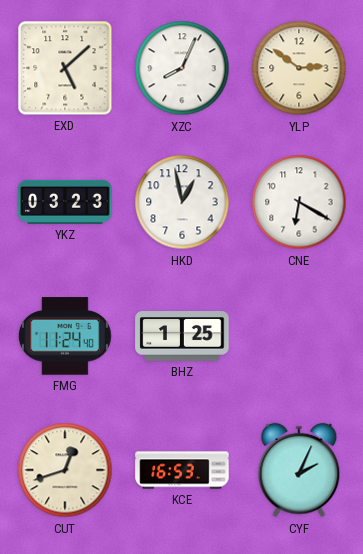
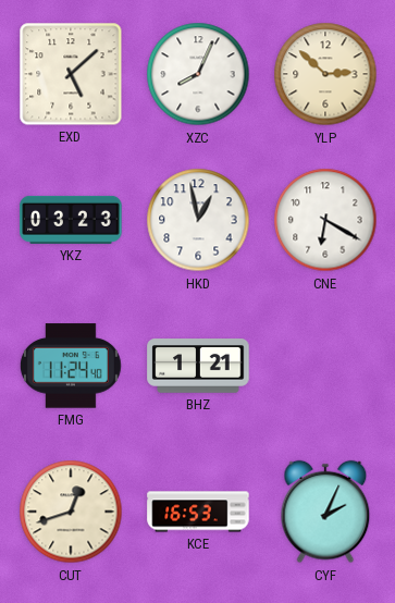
YLP: 2:51 -> 2:52
BHZ: 1:25 -> 1:21
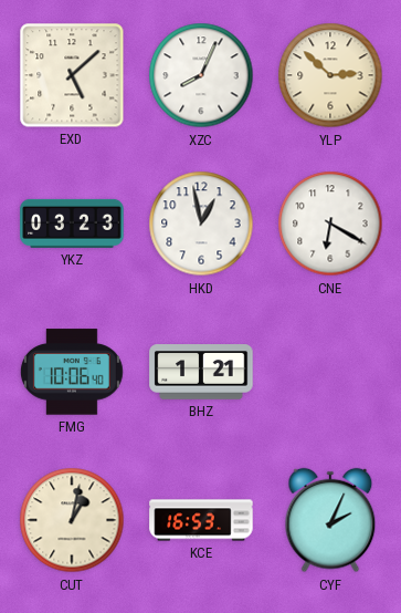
FMG: 11:24 -> 10:06
CUT: 12:42 -> 1:02
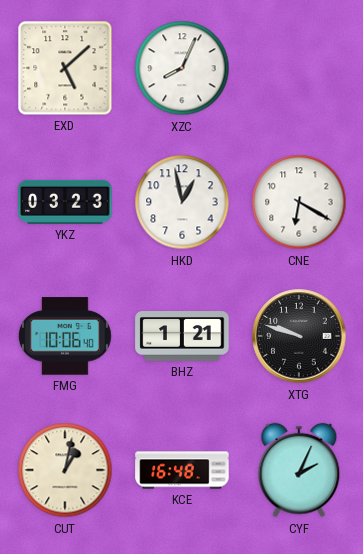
YLP: 2:52 -> none
XTG: none -> 9:48
KCE: 16:53 -> 16:48
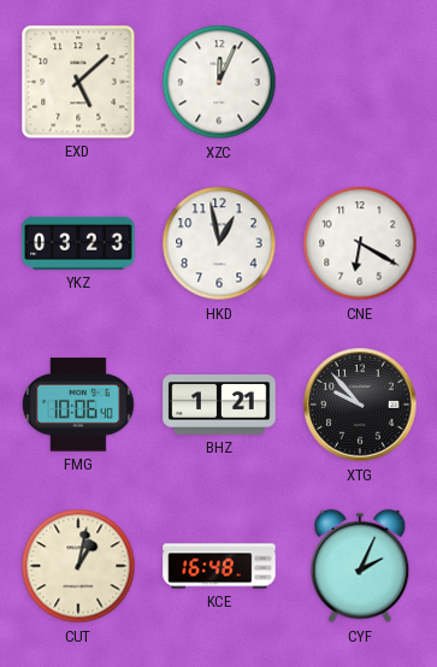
XZC: 8:04 -> 12:04
XTG: 9:48 -> 9:53
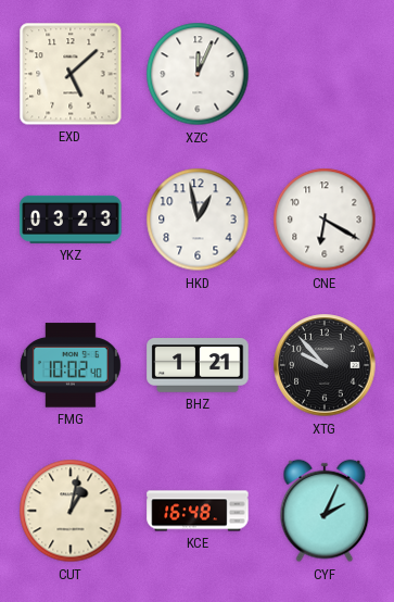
FMG: 10:06 -> 10:02
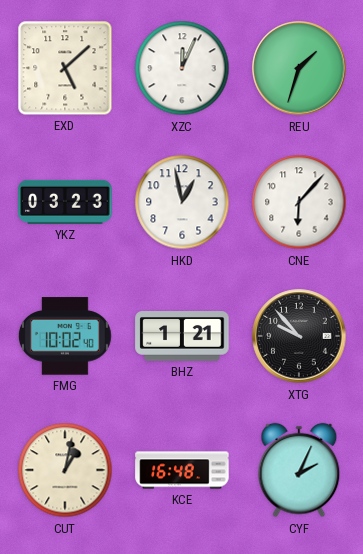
REU: none -> 1:33
CNE: 6:20 -> 6:07
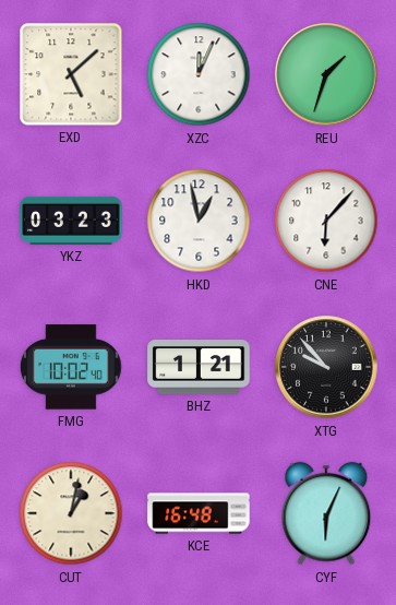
CYF: 2:04 -> 6:04
